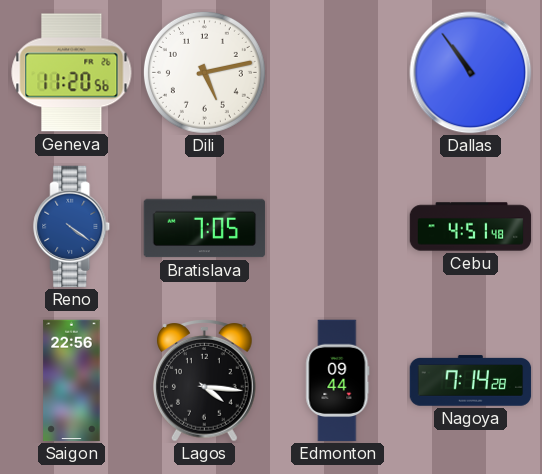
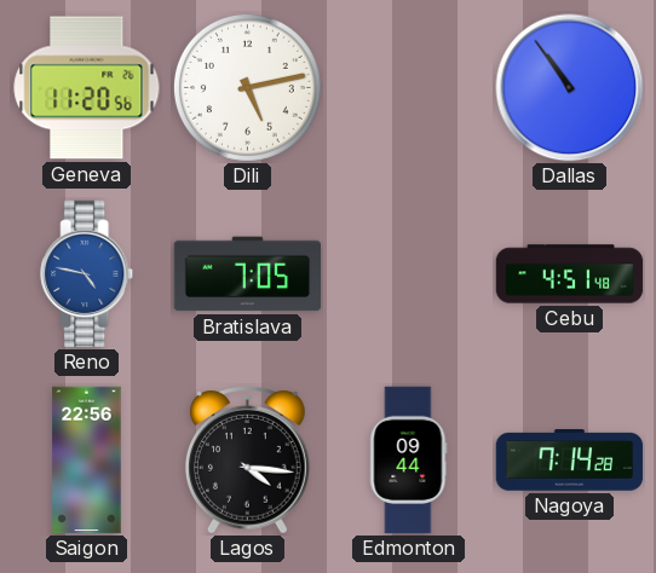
Reno: 4:21 -> 4:47
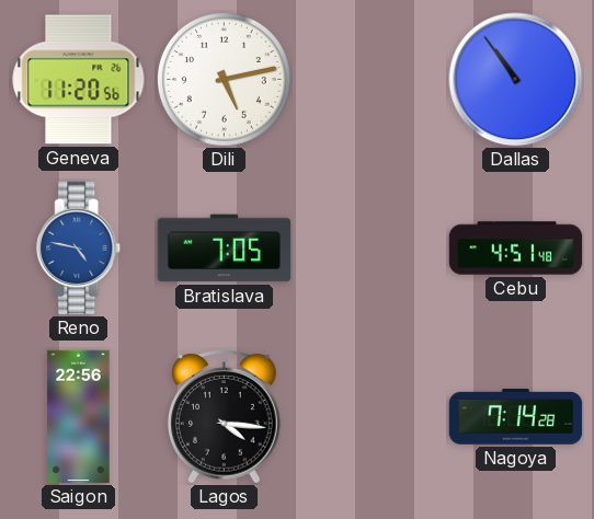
Edmonton: 09:44 -> none
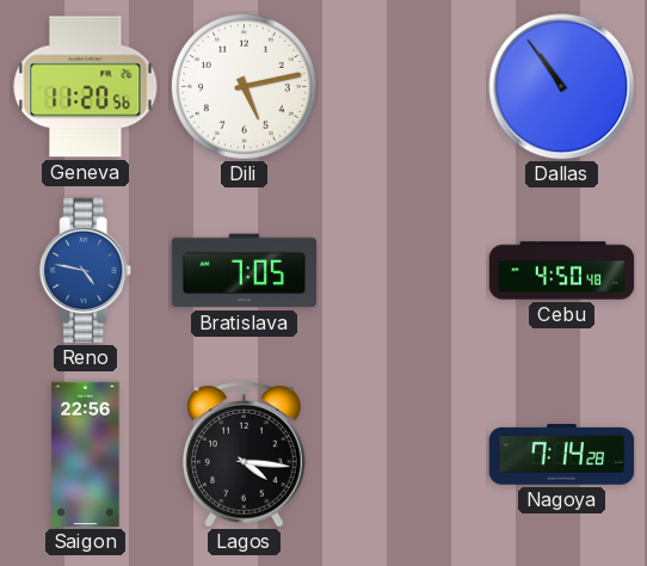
Cebu: 4:51 -> 4:50
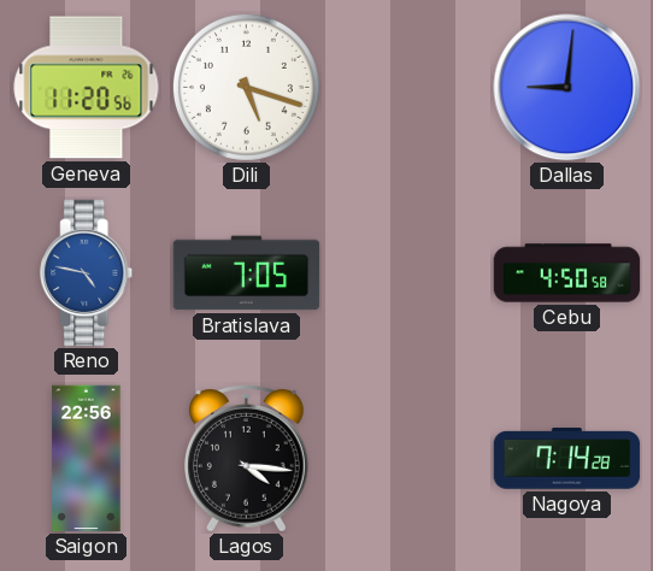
Dili: 5:13 -> 5:18
Dallas: 10:54 -> 9:01
Cebu: 4:50:48 -> 4:50:58
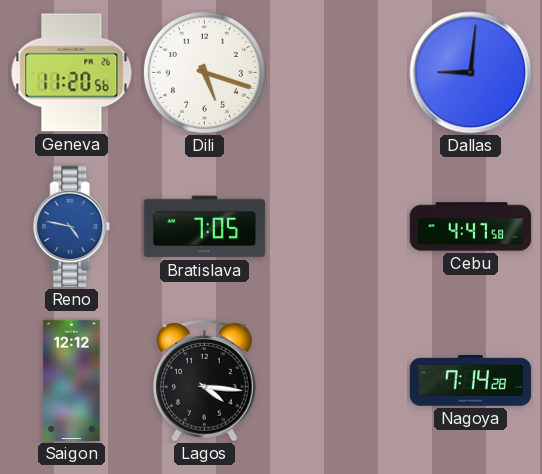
Cebu: 4:50 -> 4:47
Saigon: 22:56 -> 12:12
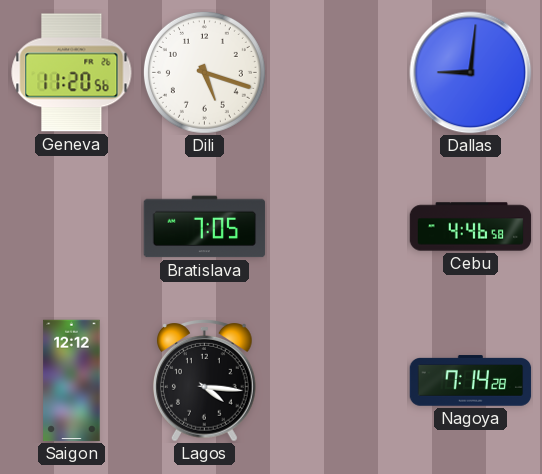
Reno: 4:47 -> none
Cebu: 4:47 -> 4:46
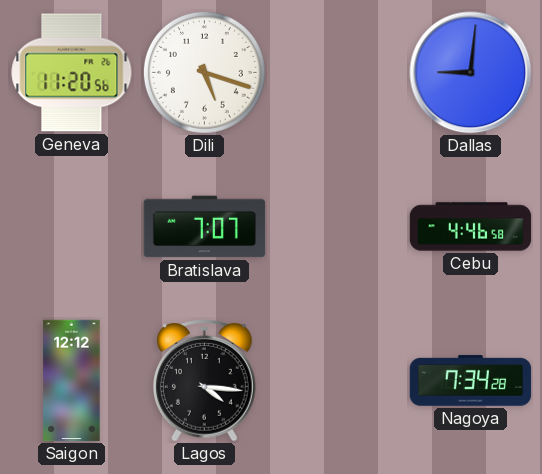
Bratislava: 7:05 -> 7:07
Nagoya: 7:14 -> 7:34
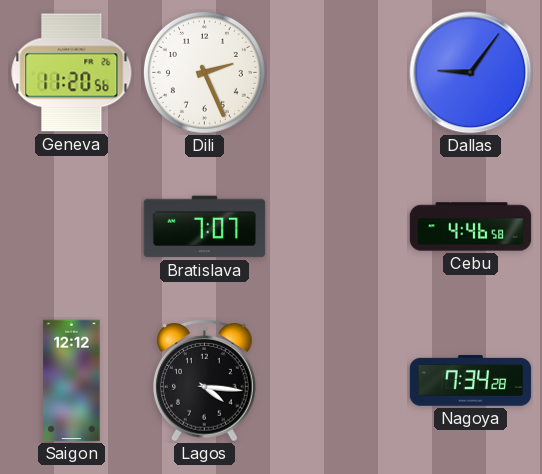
Dili: 5:18 -> 2:26
Dallas: 9:01 -> 9:06
